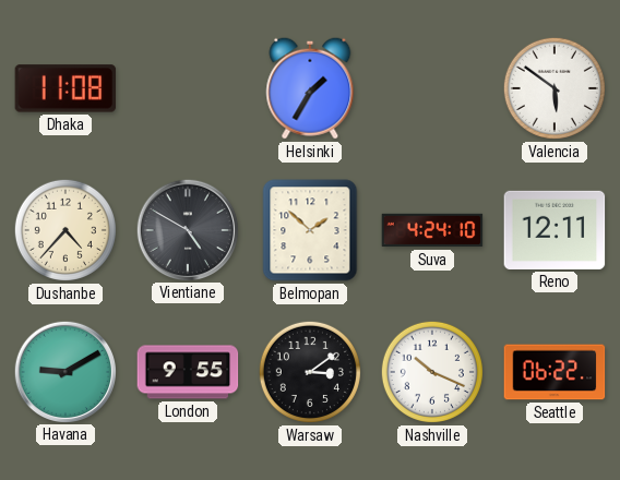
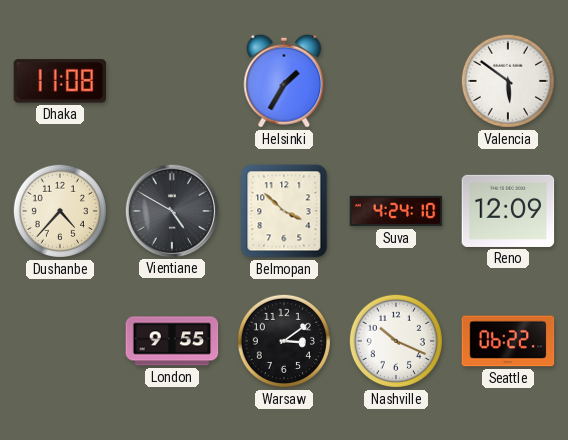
Belmopan: 1:52 -> 3:52
Reno: 12:11 -> 12:09
Havana: 9:10 -> none
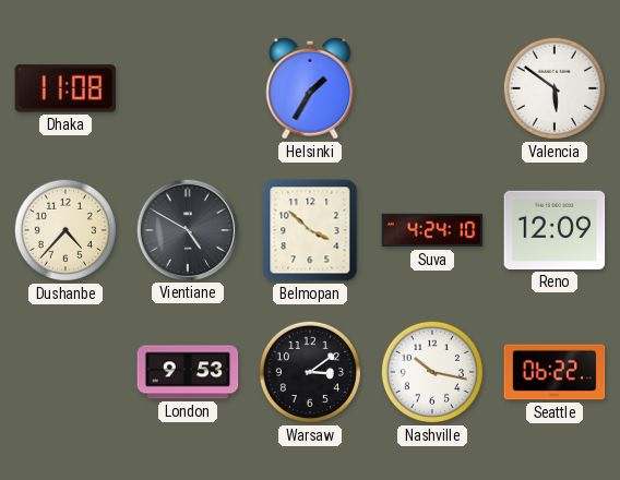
London: 9:55 -> 9:53
Nashville: 10:19 -> 10:17
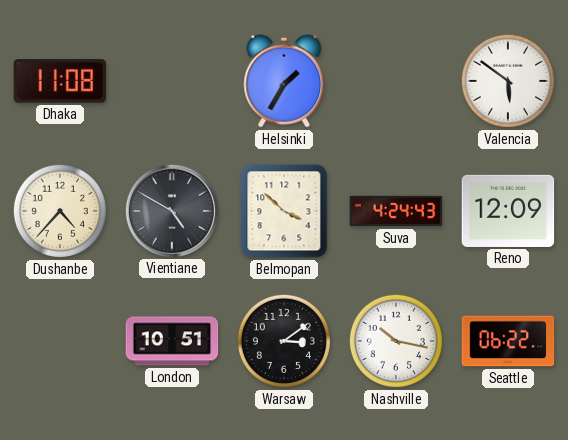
Suva: 4:24:10 -> 4:24:43
London: 9:53 -> 10:51
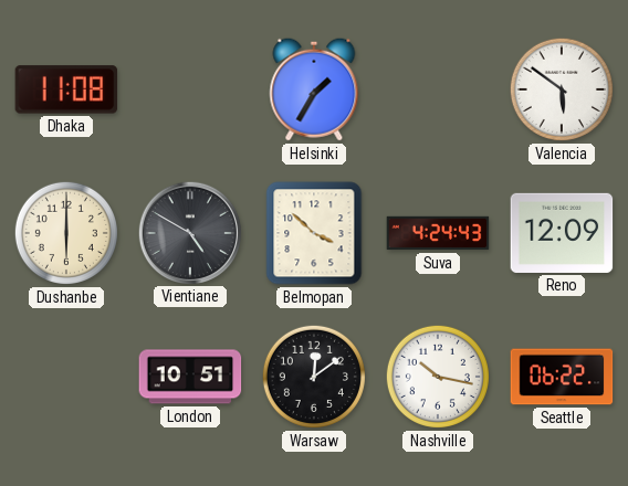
Dushanbe: 4:37 -> 6:00
Warsaw: 3:09 -> 12:09
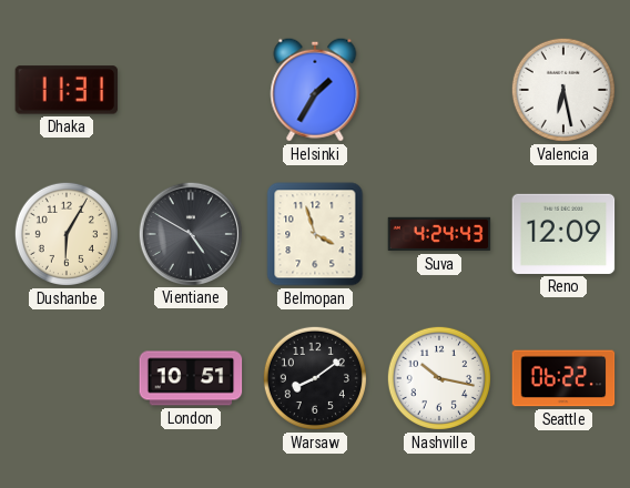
Dhaka: 11:08 -> 11:31
Valencia: 5:51 -> 6:28
Dushanbe: 6:00 -> 6:05
Belmopan: 3:52 -> 3:57
Warsaw: 12:09 -> 8:09
